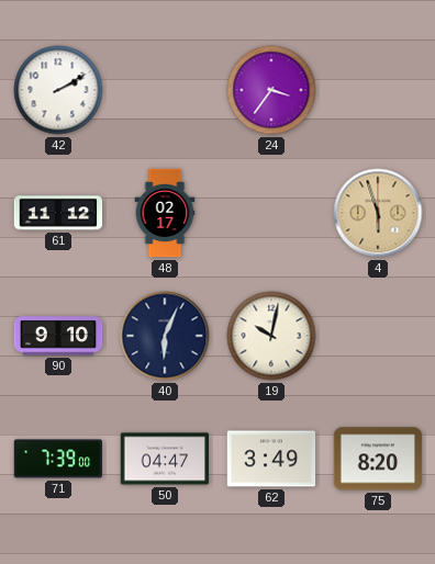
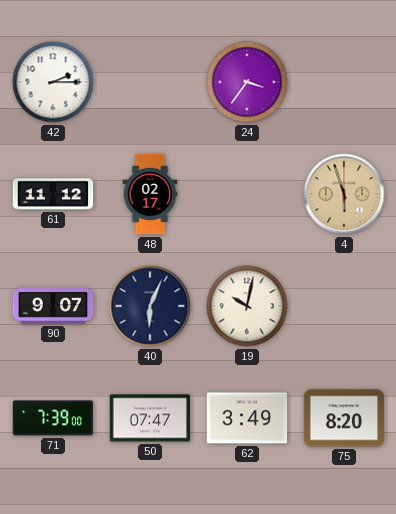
42: 2:10 -> 2:15
90: 9:10 -> 9:07
50: 04:47 -> 07:47
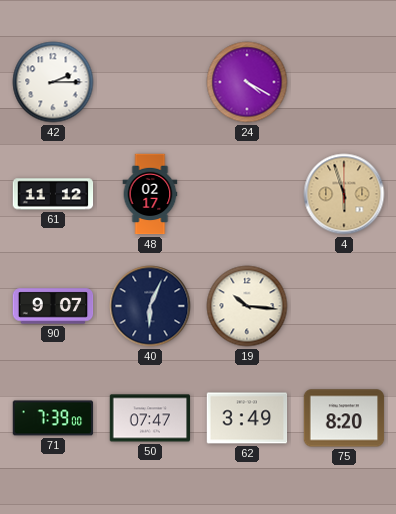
24: 3:36 -> 4:20
19: 10:02 -> 10:16
